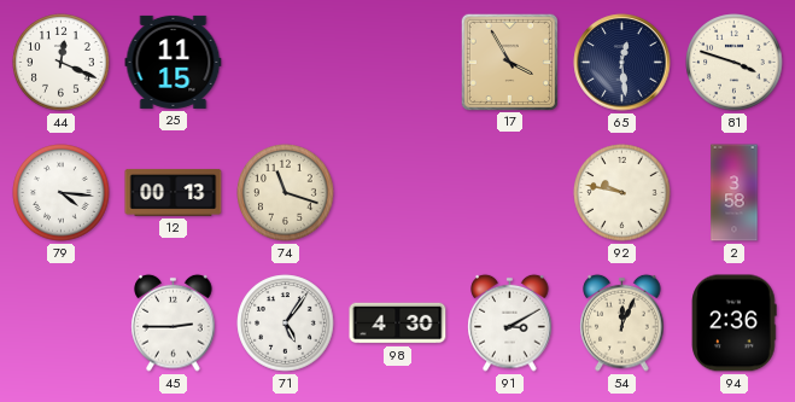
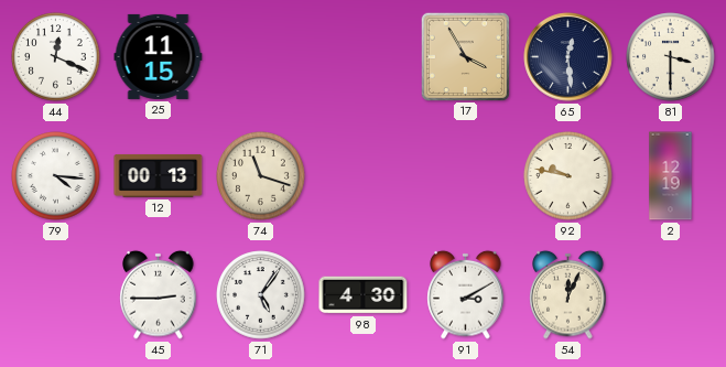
81: 3:48 -> 3:30
2: 3:58 -> 12:19
94: 2:36 -> none
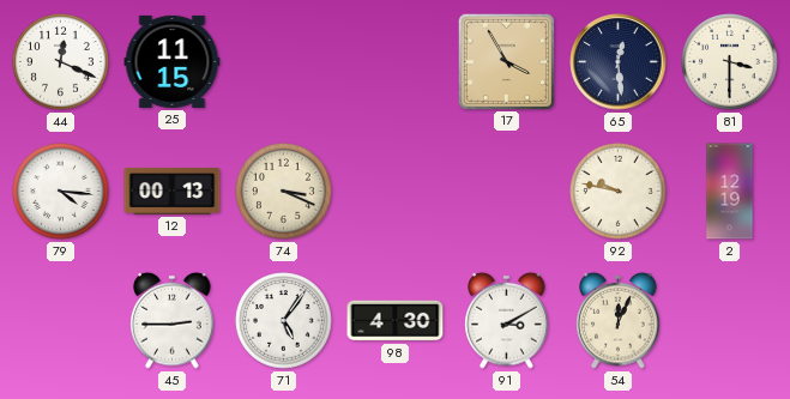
74: 11:18 -> 3:19
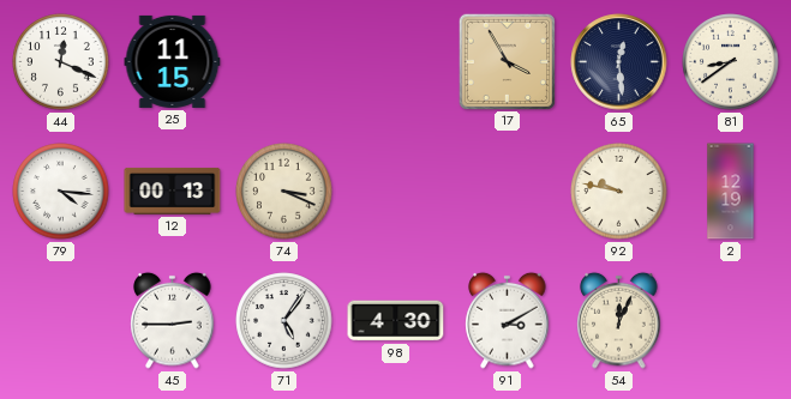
81: 3:30 -> 8:39
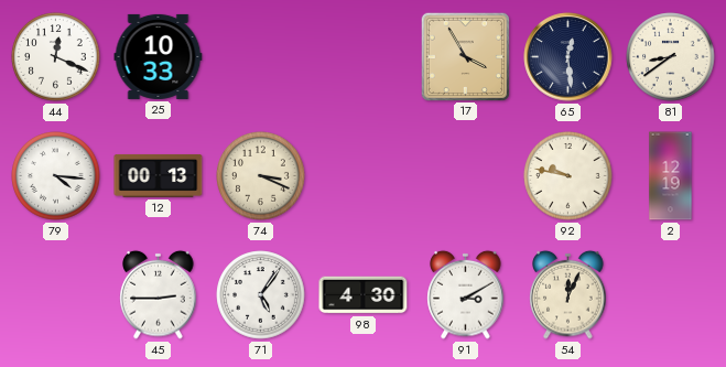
25: 11:15 -> 10:33
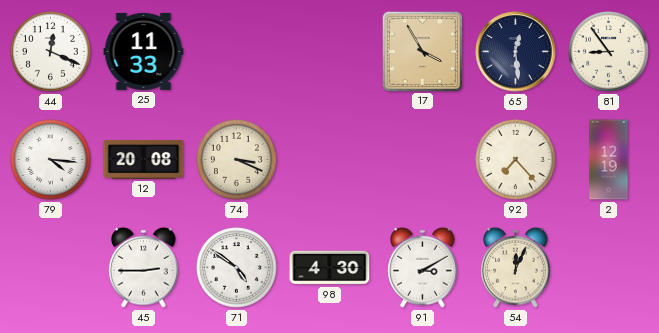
25: 10:33 -> 11:33
81: 8:39 -> 8:54
12: 00:13 -> 20:08
92: 9:47 -> 7:23
71: 5:06 -> 4:51
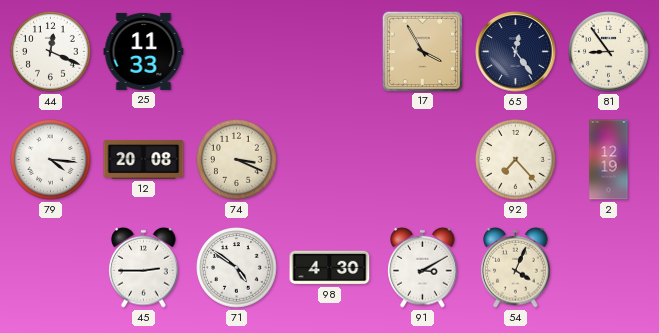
65: 12:29 -> 12:24
54: 12:04 -> 4:04
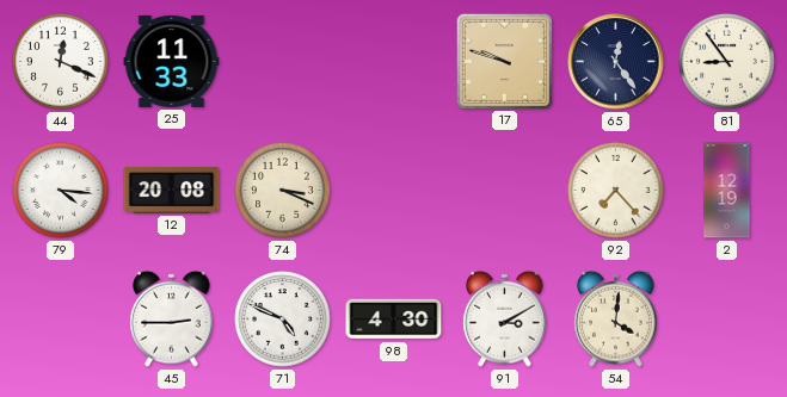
17: 3:55 -> 9:48
71: 4:51 -> 4:49
54: 4:04 -> 4:01
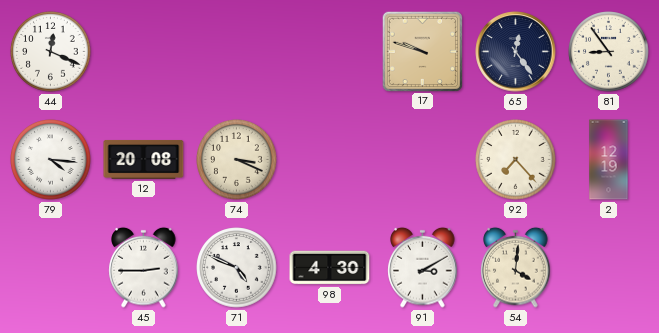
25: 11:33 -> none
